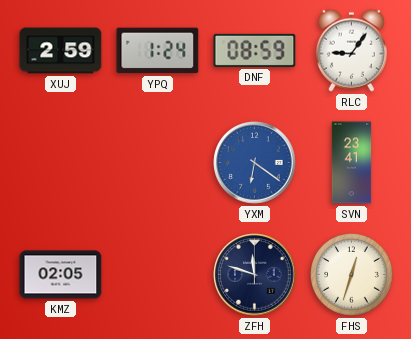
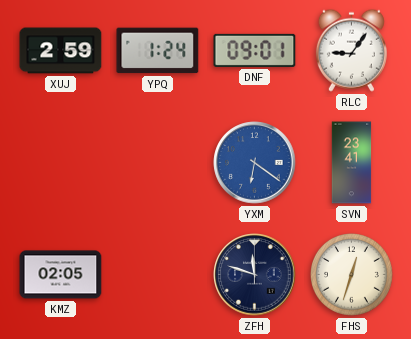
DNF: 08:59 -> 09:01
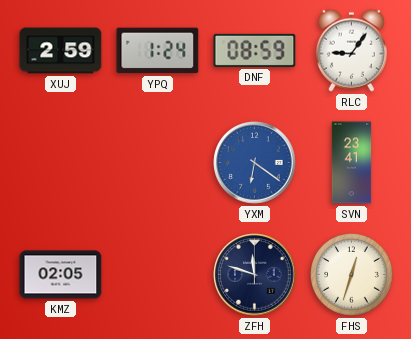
DNF: 09:01 -> 08:59
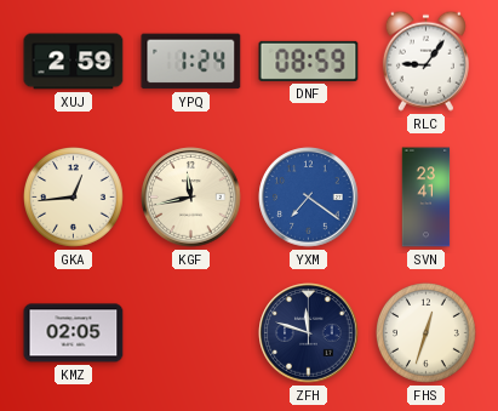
GKA: none -> 12:44
KGF: none -> 11:43
YXM: 6:21 -> 7:21
